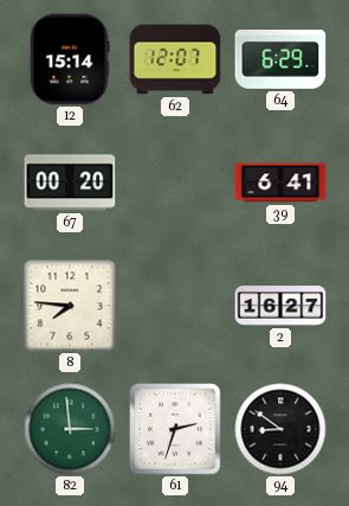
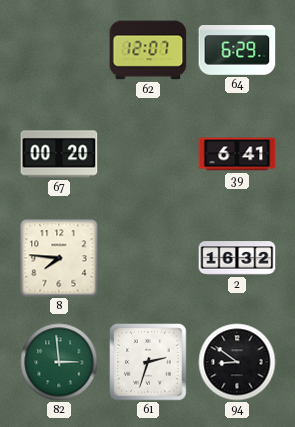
12: 15:14 -> none
2: 16:27 -> 16:32
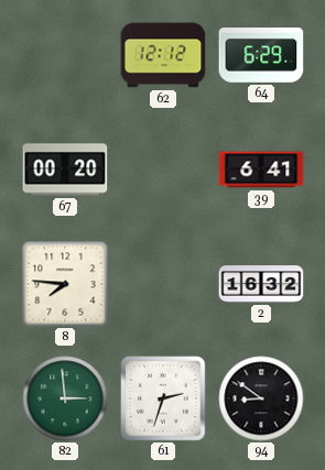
62: 12:07 -> 12:12
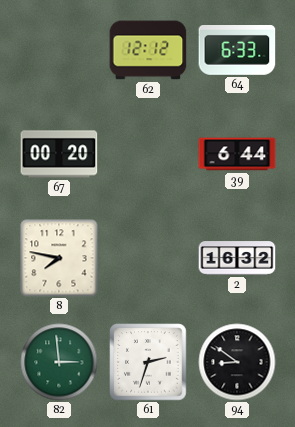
64: 6:29 -> 6:33
39: 6:41 -> 6:44
8: 7:46 -> 7:47
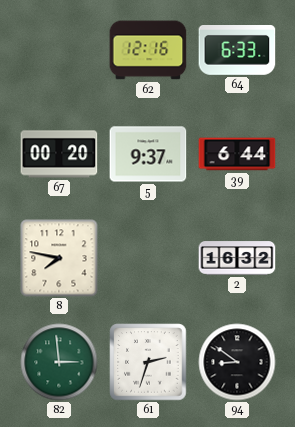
62: 12:12 -> 12:16
5: none -> 9:37
